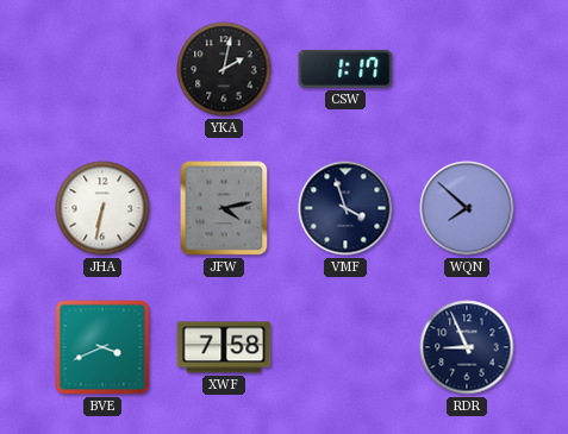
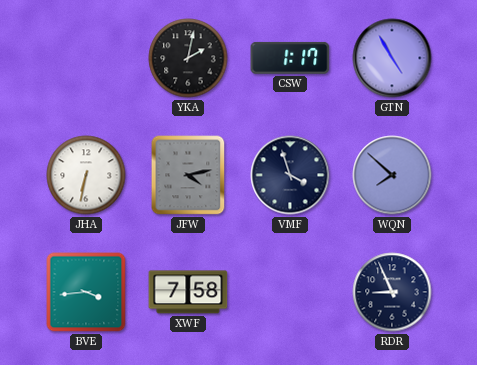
GTN: none -> 4:55
BVE: 3:41 -> 3:44
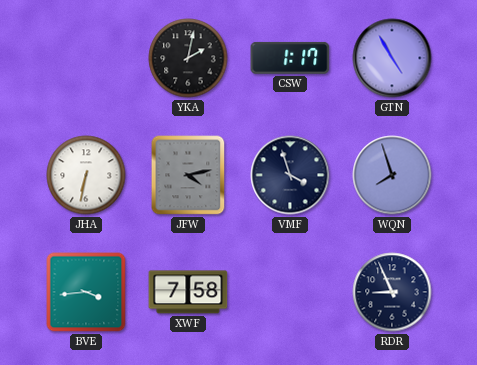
WQN: 7:52 -> 7:57
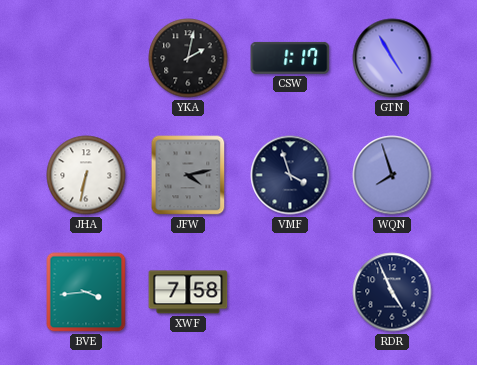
RDR: 8:56 -> 4:56
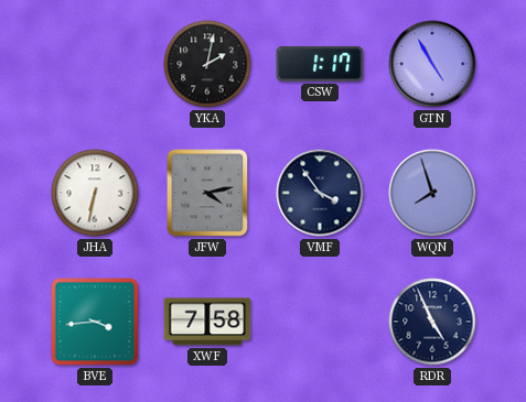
VMF: 3:57 -> 3:54
